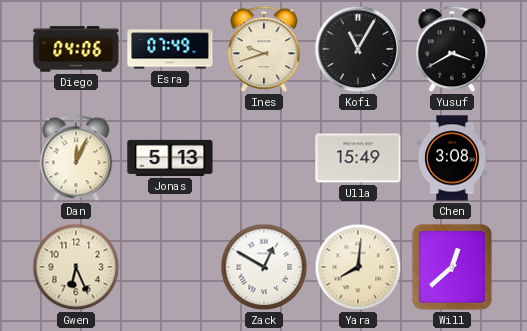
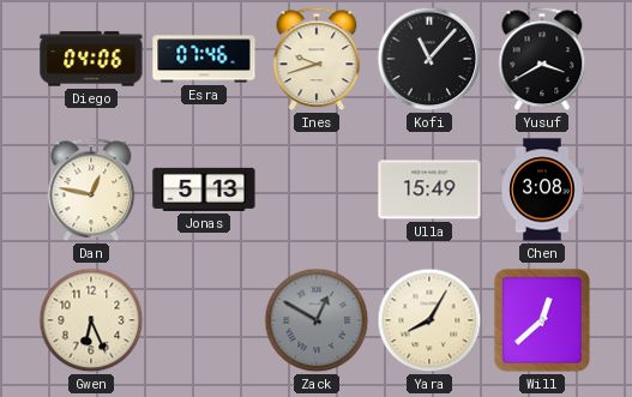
Esra: 07:49 -> 07:46
Kofi: 11:05 -> 11:07
Dan: 12:04 -> 12:47
Zack dial: white -> grey
Yara: 8:01 -> 8:05
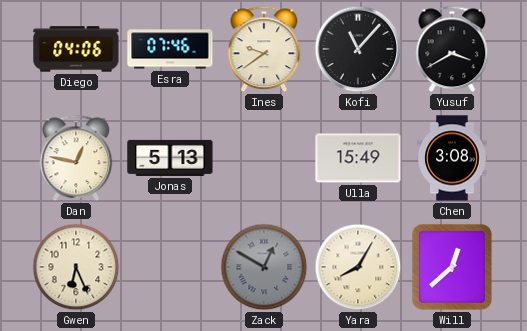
Ines: 9:42 -> 9:39
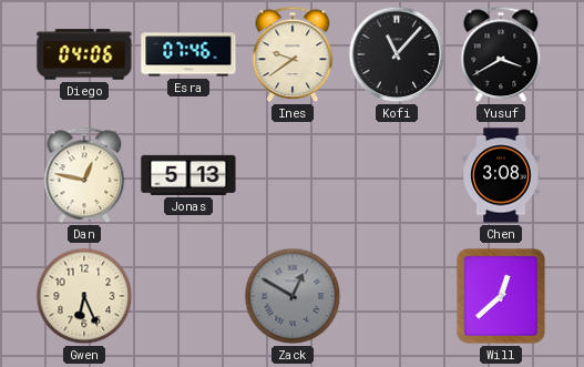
Ulla: 15:49 -> none
Yara: 8:05 -> none
